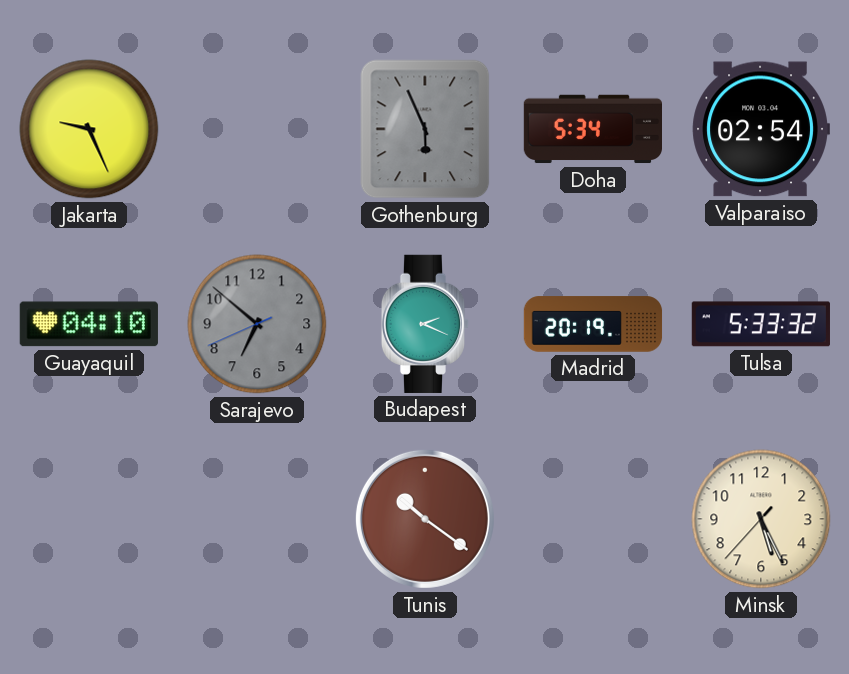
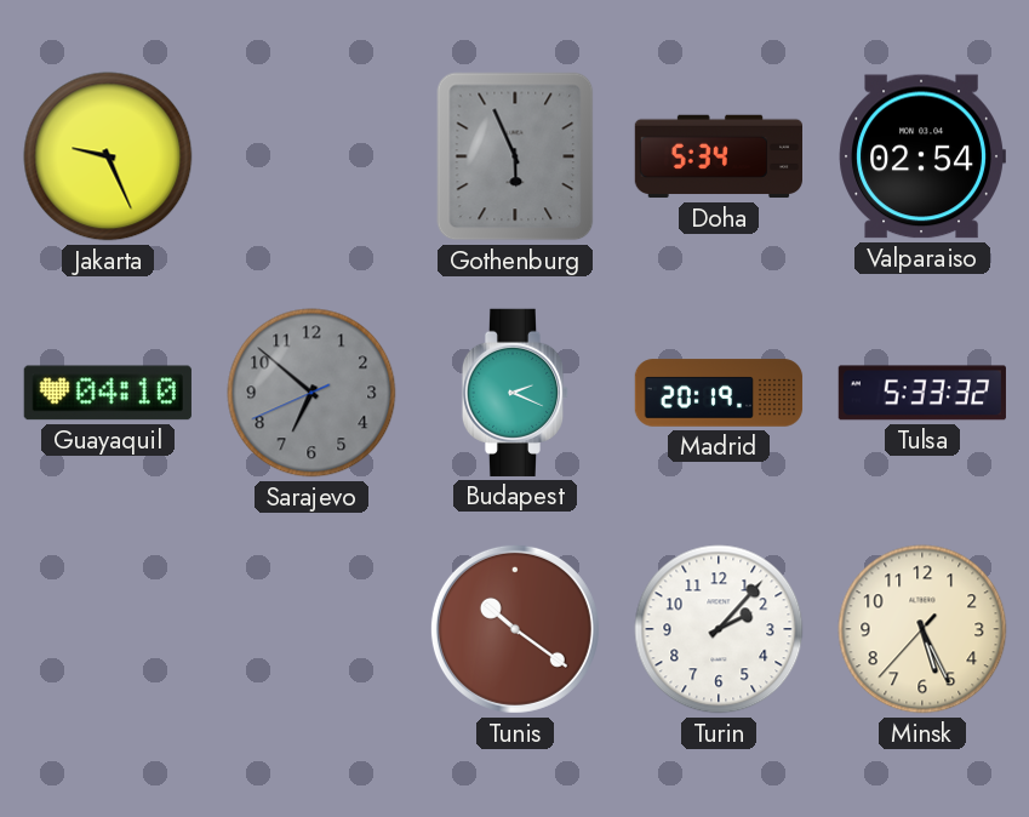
Turin: none -> 2:07
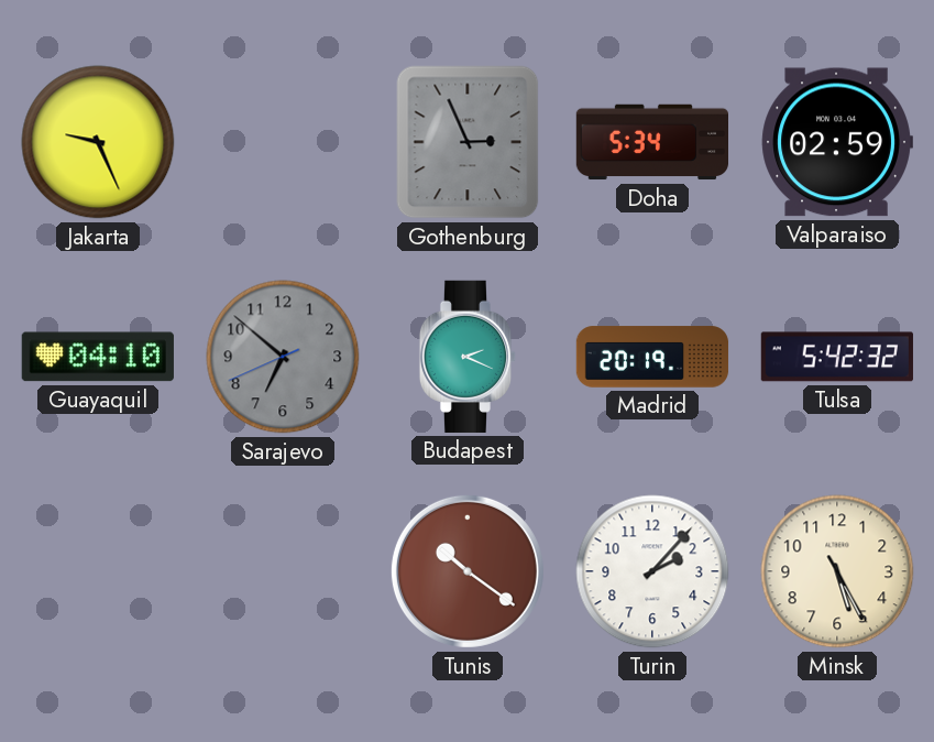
Gothenburg: 5:56 -> 2:56
Valparaiso: 02:54 -> 02:59
Tulsa: 5:33 -> 5:42
Minsk: 5:25:37 -> 5:25:25
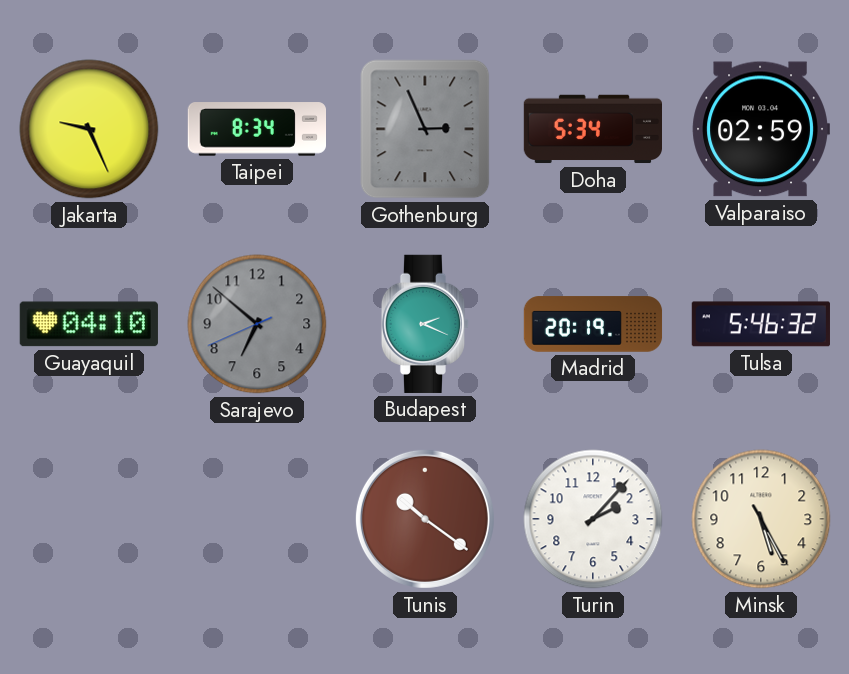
Taipei: none -> 8:34
Tulsa: 5:42 -> 5:46
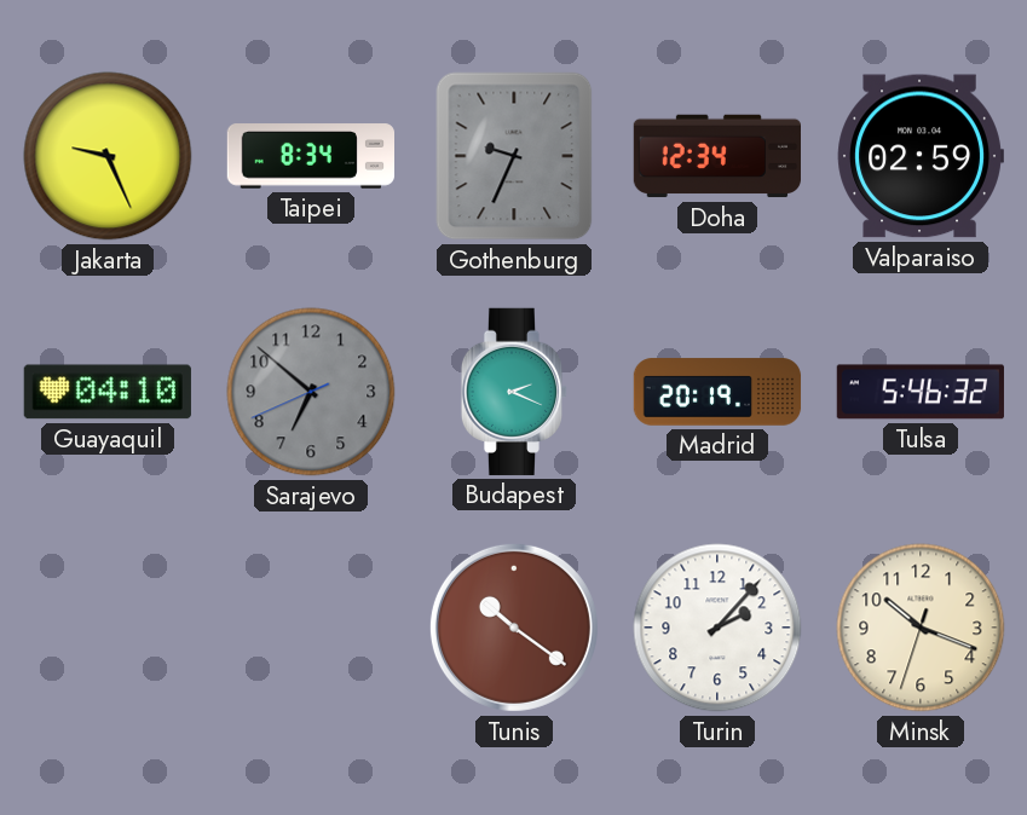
Gothenburg: 2:56 -> 9:34
Doha: 5:34 -> 12:34
Minsk: 5:25 -> 10:18
